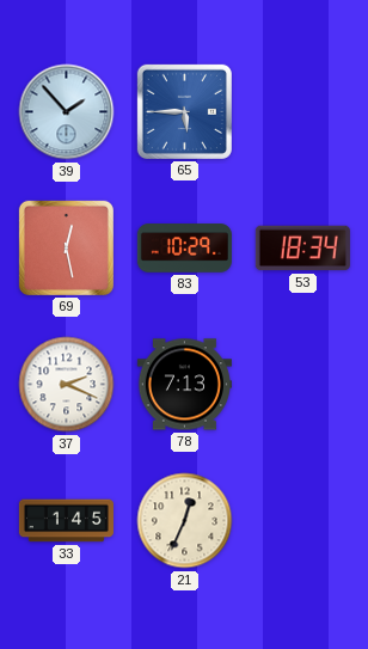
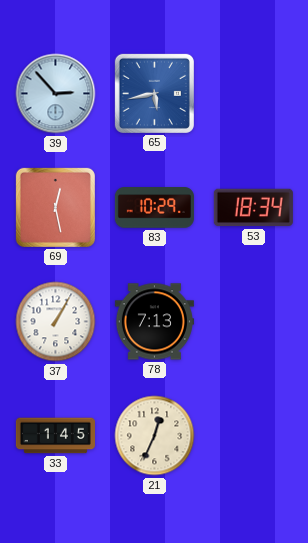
39: 1:53 -> 2:53
65: 5:45 -> 5:43
37: 2:19 -> 1:05
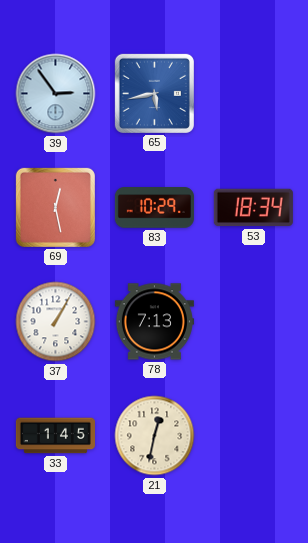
39: 2:53 -> 2:54
21: 12:34 -> 12:32
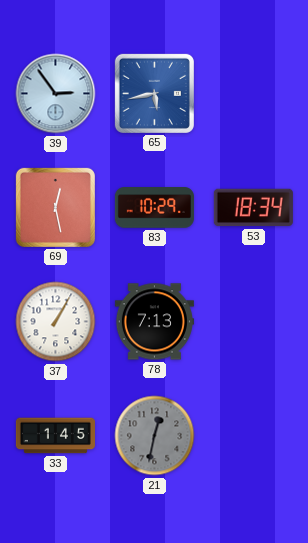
21 dial: cream -> grey
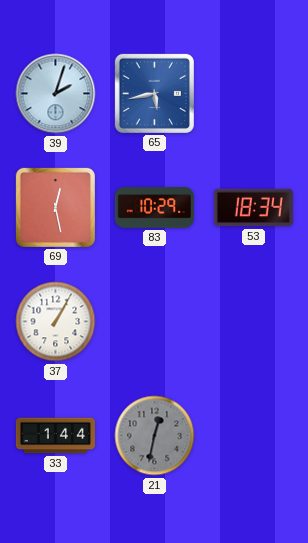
39: 2:54 -> 2:03
78: 7:13 -> none
33: 1:45 -> 1:44
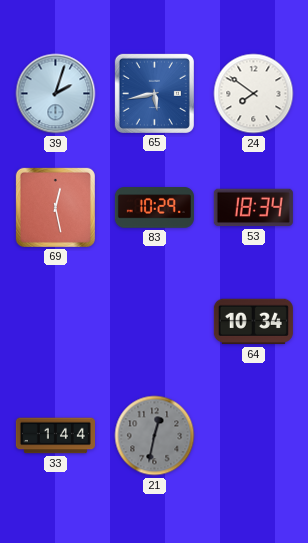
24: none -> 7:51
37: 1:05 -> none
64: none -> 10:34
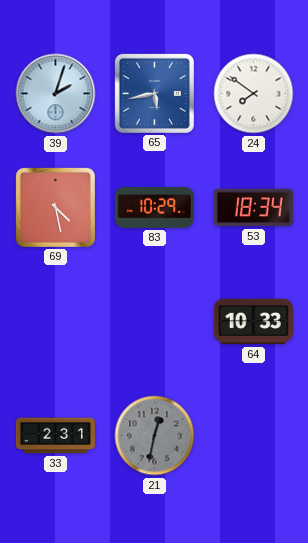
69: 12:28 -> 4:28
64: 10:34 -> 10:33
33: 1:44 -> 2:31
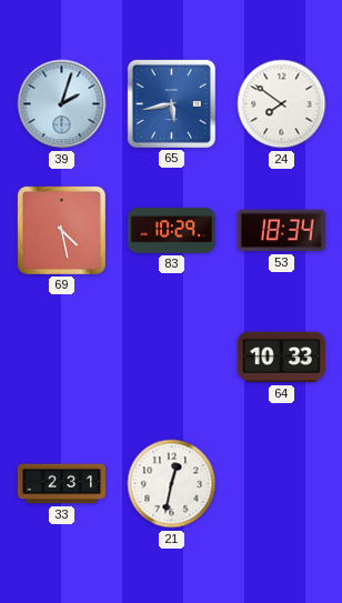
21 dial: grey -> white
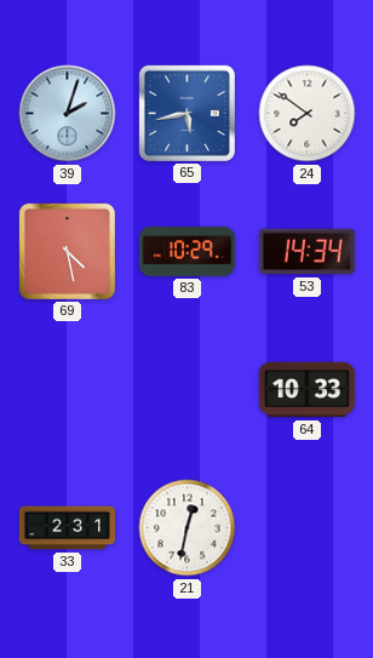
53: 18:34 -> 14:34
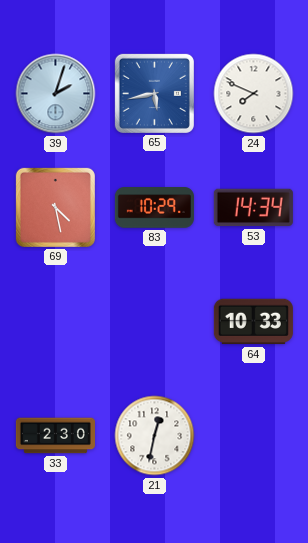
24: 7:51 -> 7:49
33: 2:31 -> 2:30
